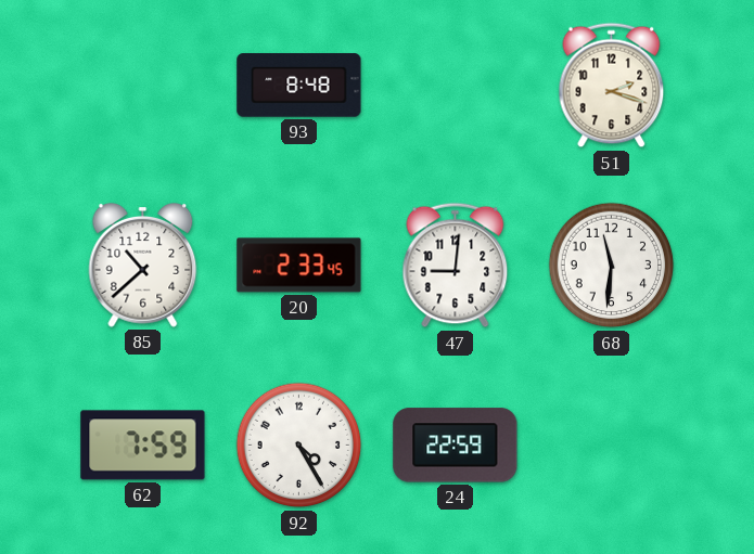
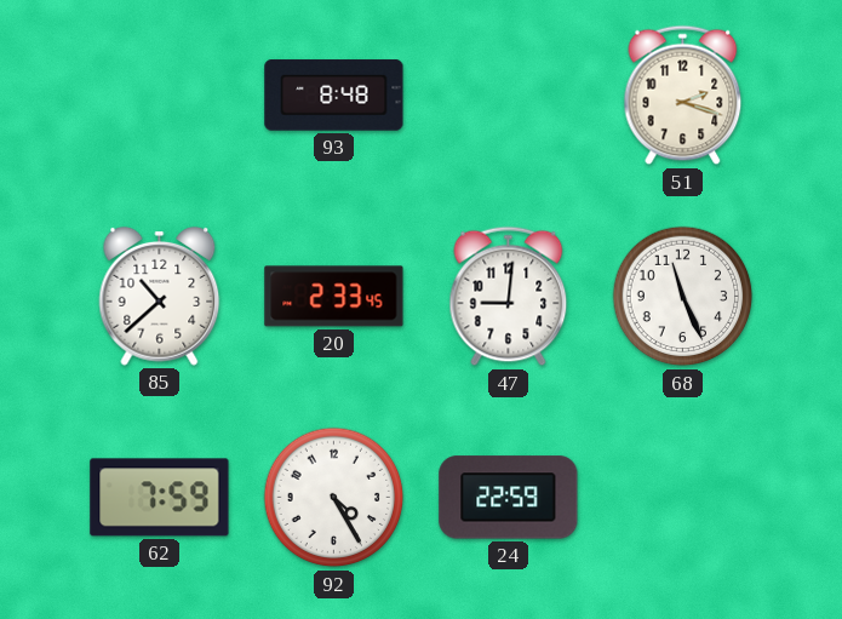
68: 11:31 -> 11:26
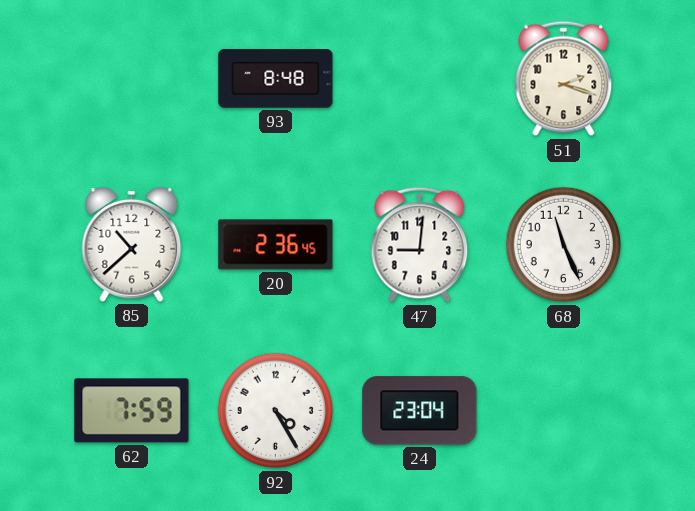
20: 2:33 -> 2:36
24: 22:59 -> 23:04
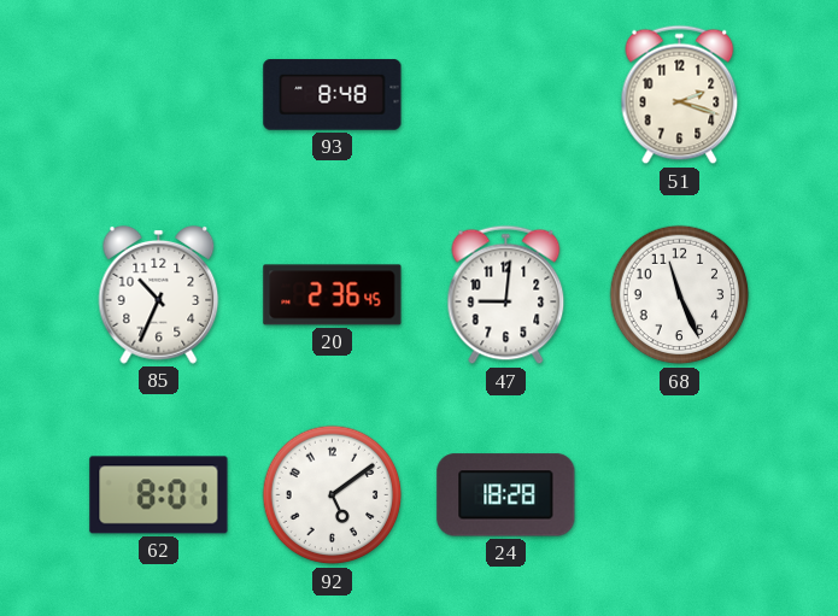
85: 10:38 -> 10:34
62: 7:59 -> 8:01
92: 4:25 -> 5:09
24: 23:04 -> 18:28
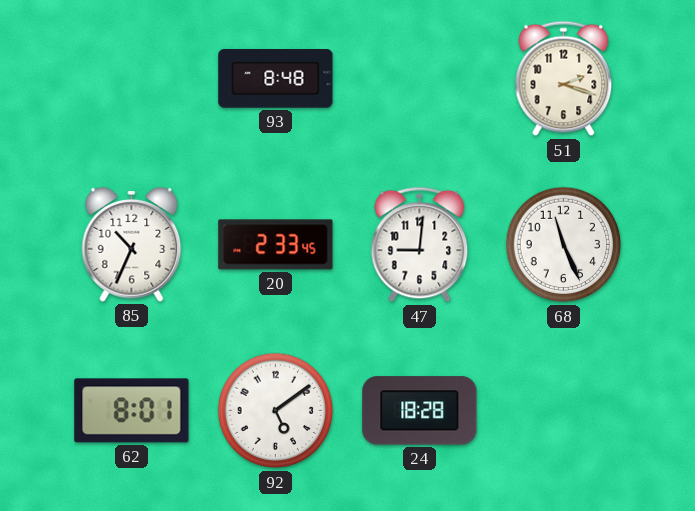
20: 2:36 -> 2:33
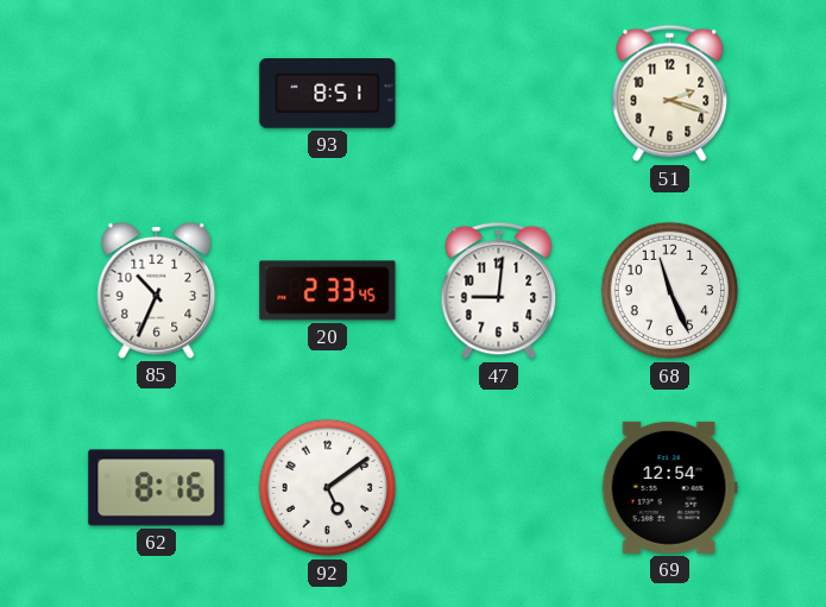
93: 8:48 -> 8:51
62: 8:01 -> 8:16
24: 18:28 -> none
69: none -> 12:54
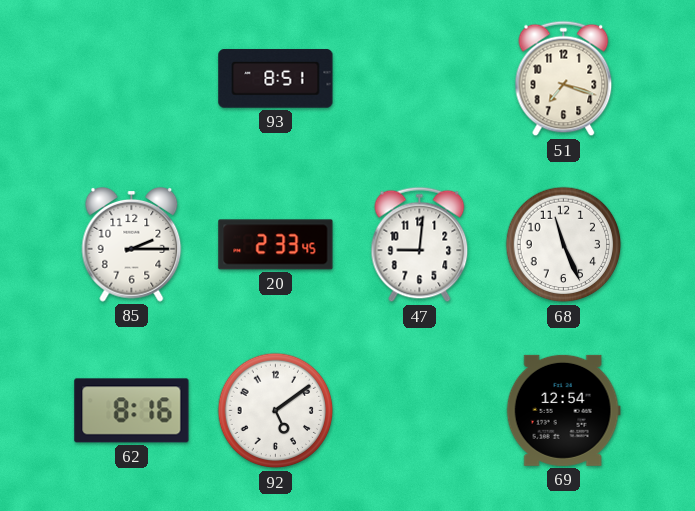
51: 2:18 -> 7:18
85: 10:34 -> 2:15
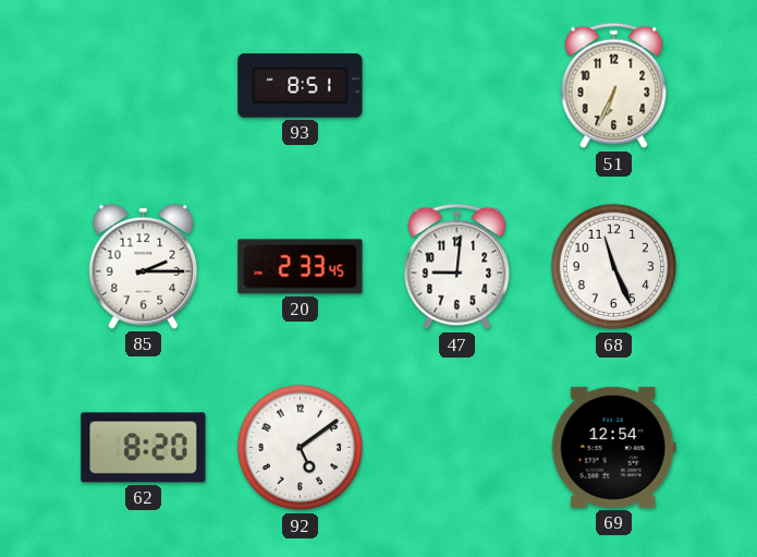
51: 7:18 -> 6:34
62: 8:16 -> 8:20
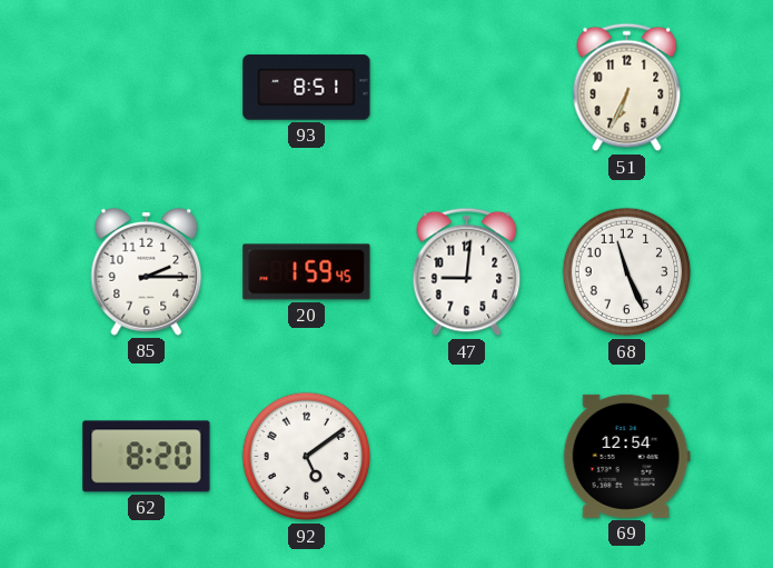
20: 2:33 -> 1:59
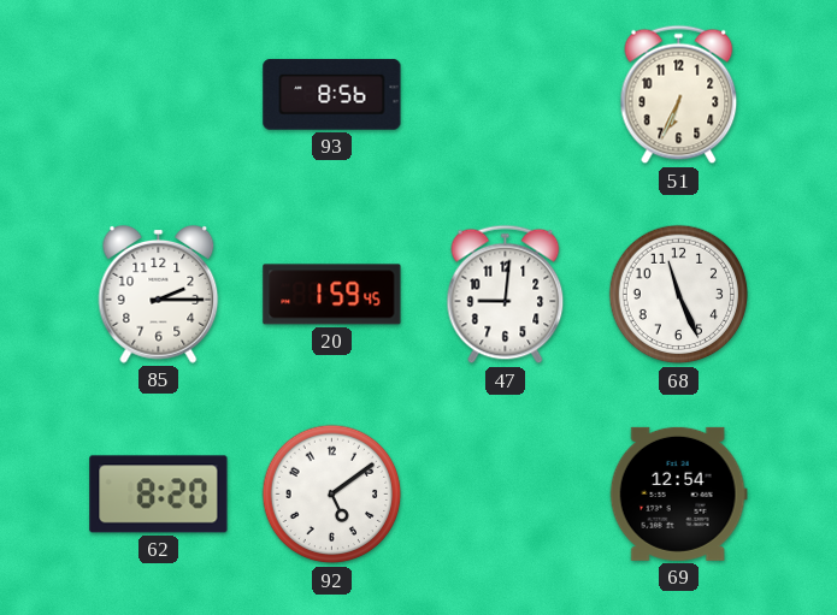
93: 8:51 -> 8:56
